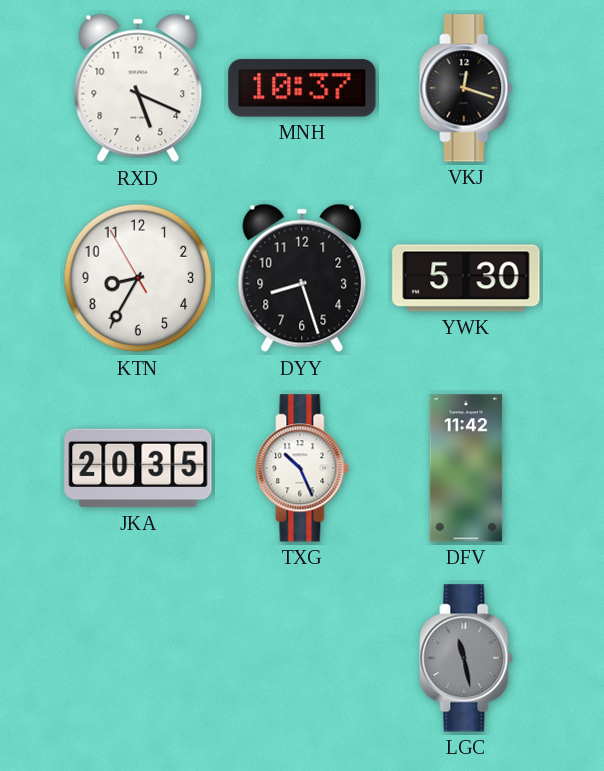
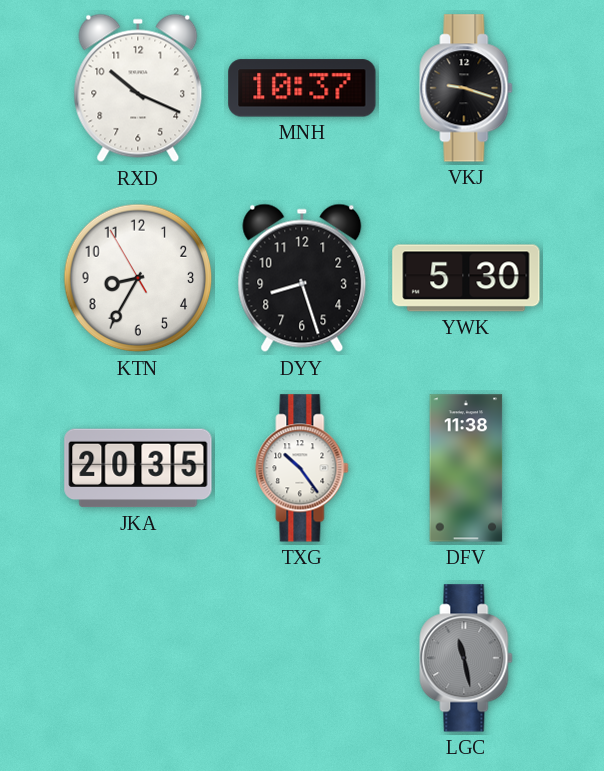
RXD: 5:19 -> 10:19
VKJ: 12:18 -> 9:18
TXG: 10:26 -> 10:24
DFV: 11:42 -> 11:38
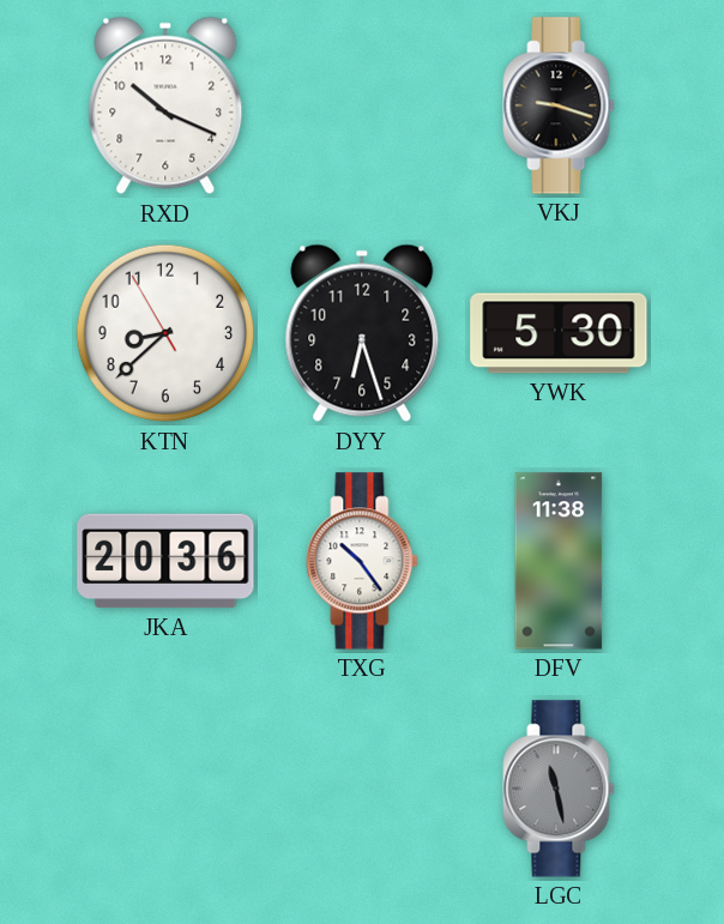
MNH: 10:37 -> none
KTN: 8:34 -> 8:37
DYY: 8:27 -> 6:27
JKA: 20:35 -> 20:36
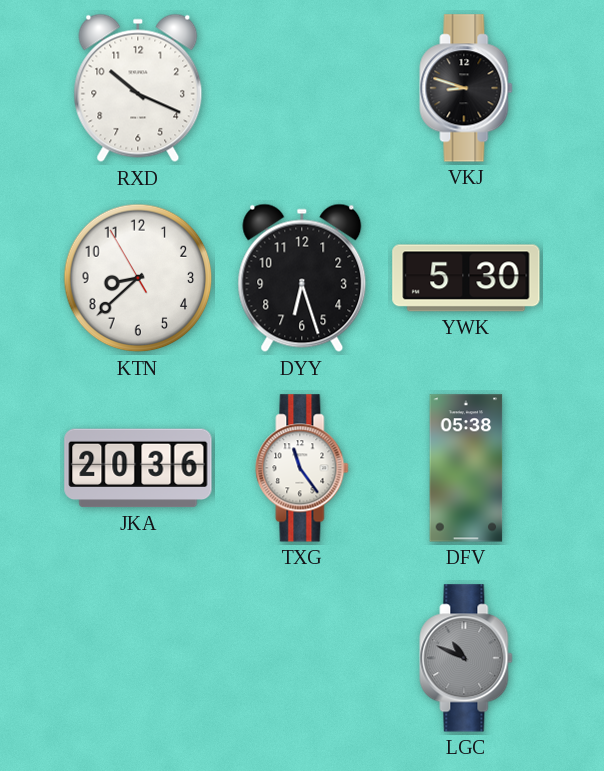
VKJ: 9:18 -> 8:48
TXG: 10:24 -> 11:24
DFV: 11:38 -> 05:38
LGC: 11:28 -> 10:49
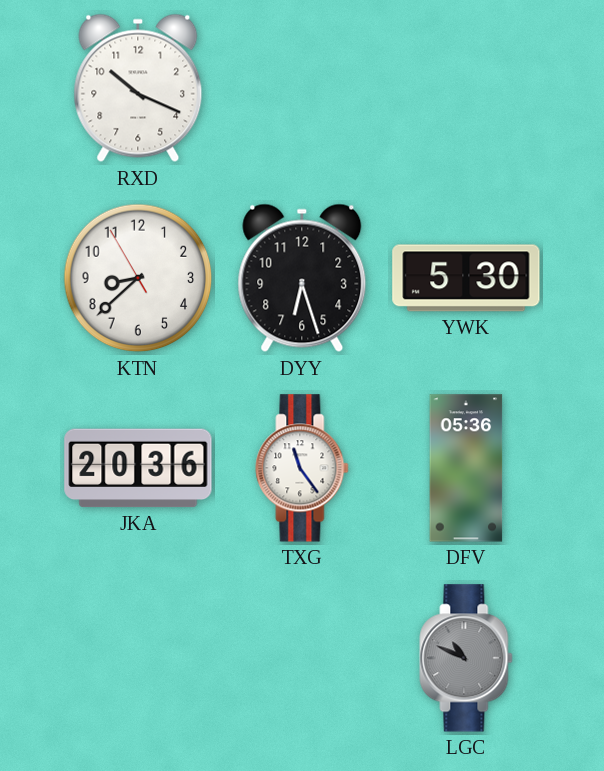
VKJ: 8:48 -> none
DFV: 05:38 -> 05:36
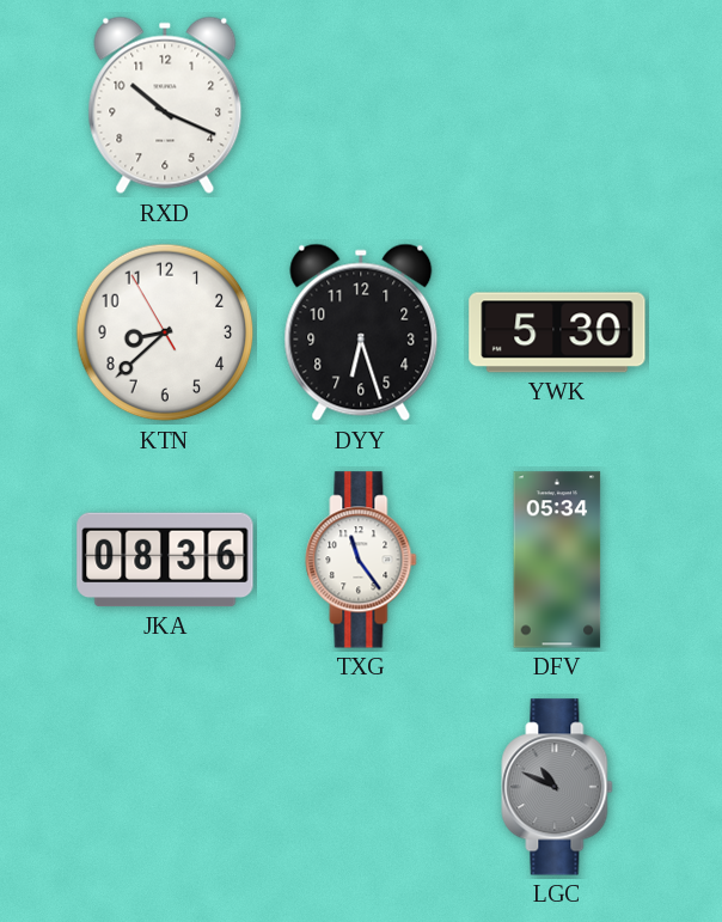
JKA: 20:36 -> 08:36
DFV: 05:36 -> 05:34
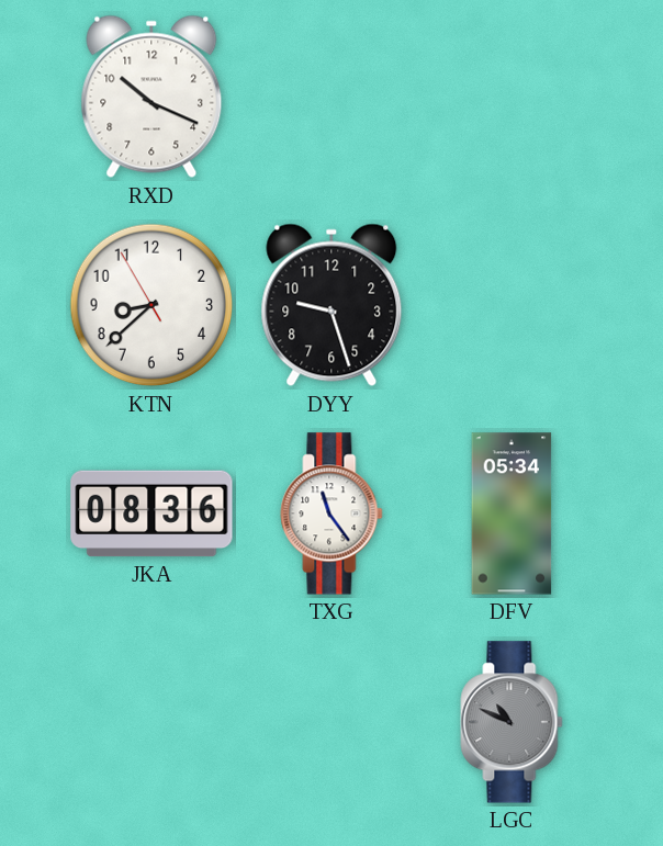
DYY: 6:27 -> 9:27
YWK: 5:30 -> none
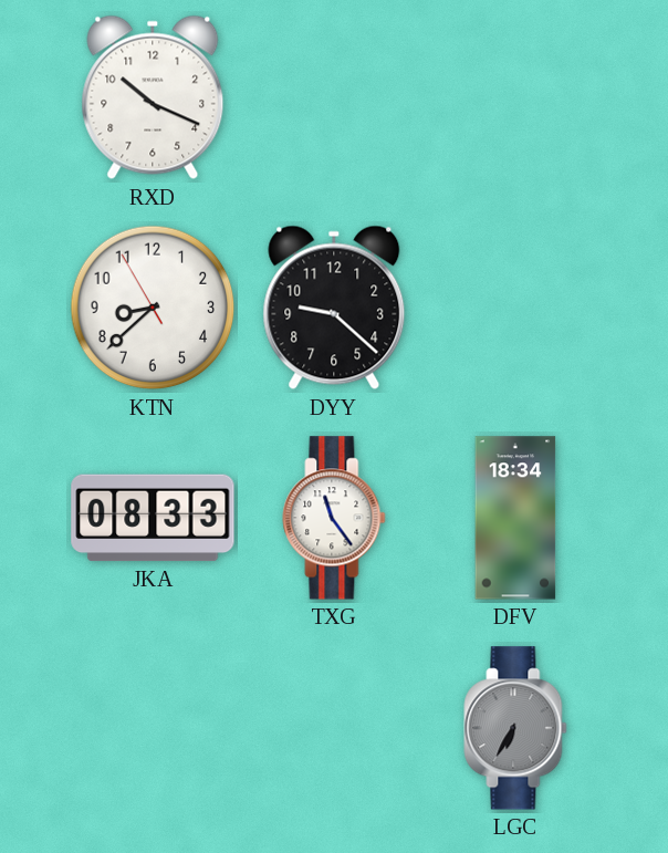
DYY: 9:27 -> 9:22
JKA: 08:36 -> 08:33
DFV: 05:34 -> 18:34
LGC: 10:49 -> 6:35
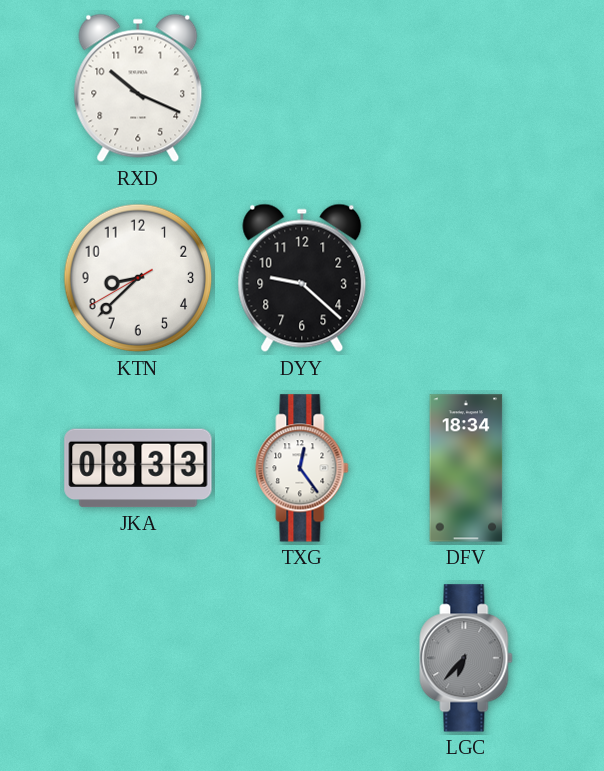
KTN: 8:37:55 -> 8:37:40
TXG: 11:24 -> 12:24
LGC: 6:35 -> 6:37
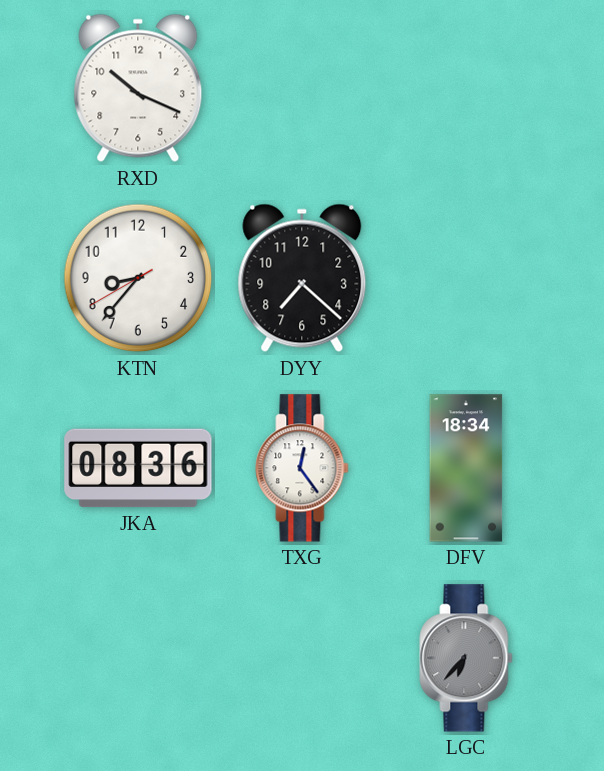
KTN: 8:37 -> 8:36
DYY: 9:22 -> 7:22
JKA: 08:33 -> 08:36
